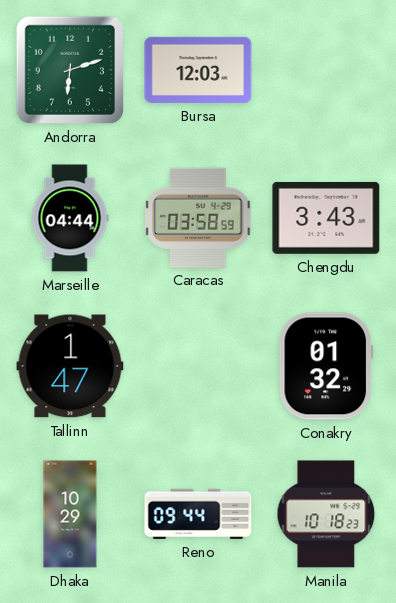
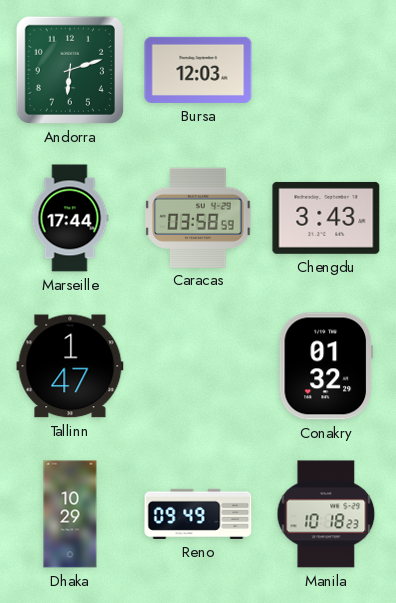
Marseille: 04:44 -> 17:44
Reno: 09:44 -> 09:49
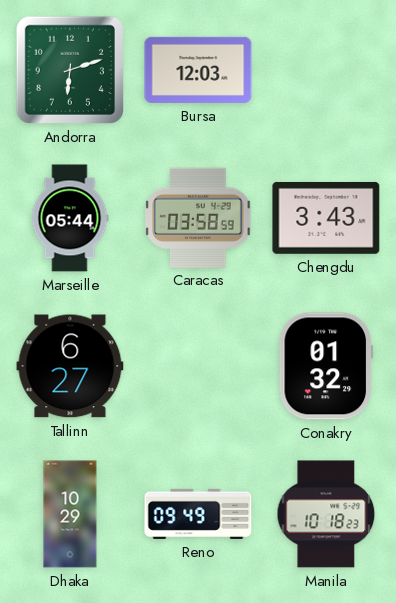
Marseille: 17:44 -> 05:44
Tallinn: 1:47 -> 6:27
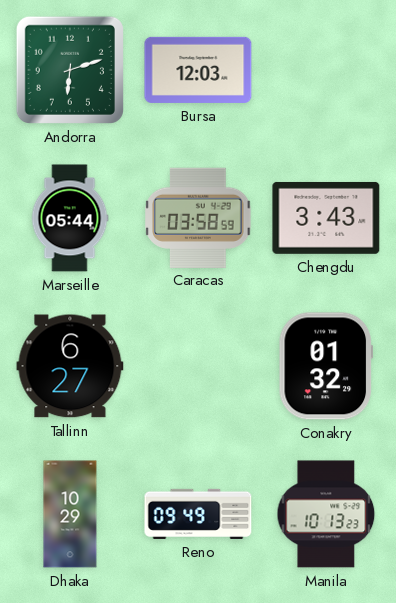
Manila: 10:18 -> 10:13
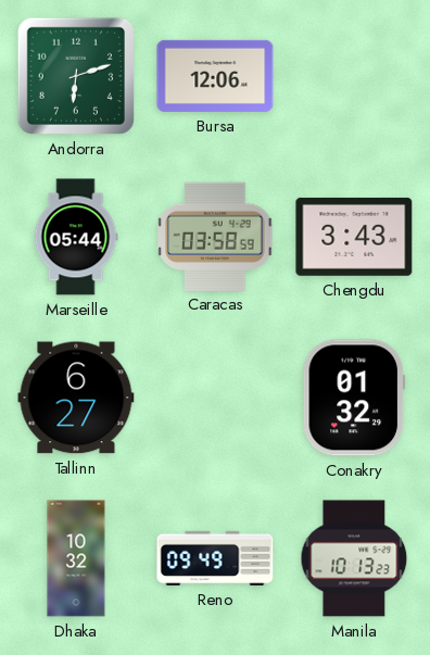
Bursa: 12:03 -> 12:06
Dhaka: 10:29 -> 10:32
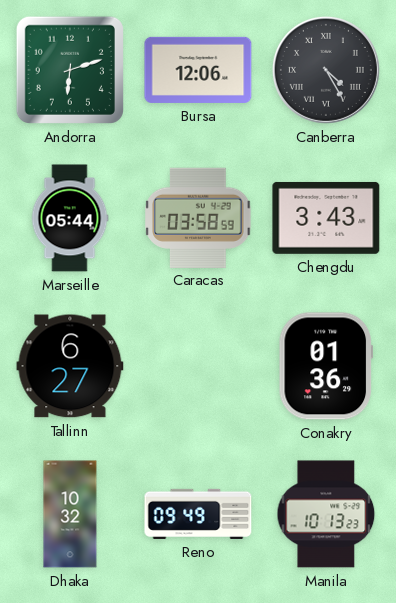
Canberra: none -> 4:25
Conakry: 01:32 -> 01:36
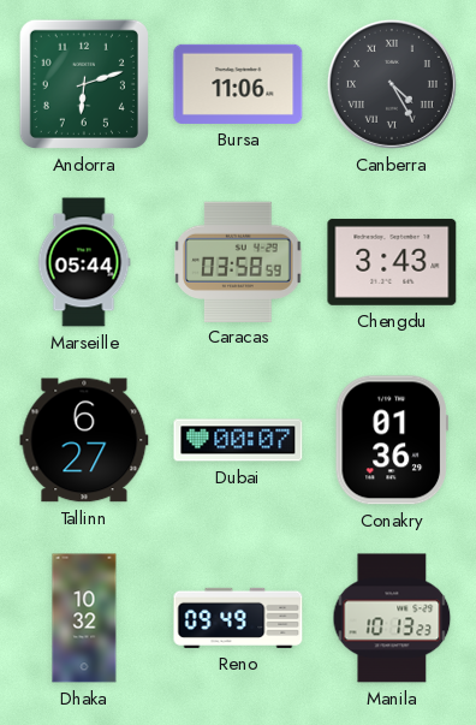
Bursa: 12:06 -> 11:06
Dubai: none -> 00:07
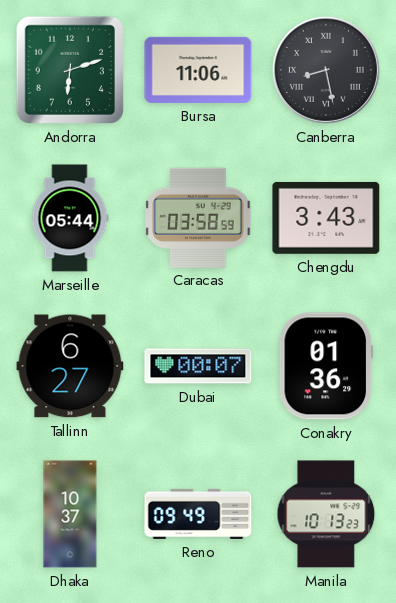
Canberra: 4:25 -> 8:28
Dhaka: 10:32 -> 10:37
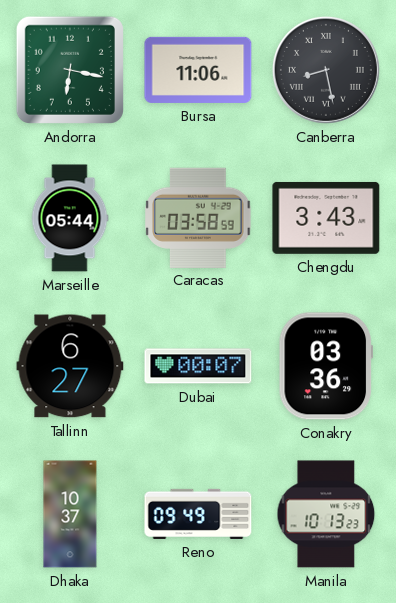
Andorra: 6:12 -> 6:17
Conakry: 01:36 -> 03:36
